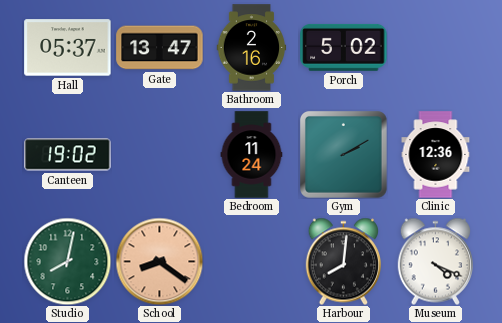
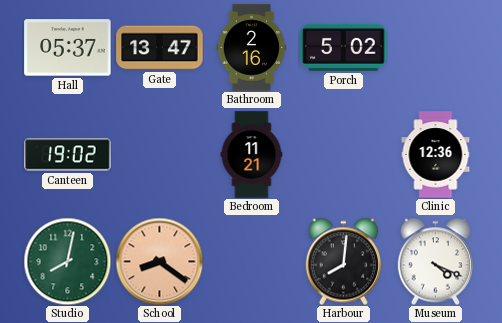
Bedroom: 11:24 -> 11:21
Gym: 2:10 -> none
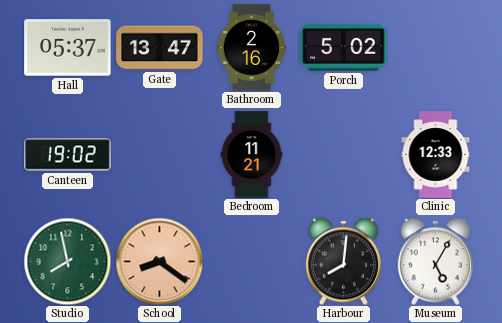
Clinic: 12:36 -> 12:33
Studio: 8:02 -> 7:58
Museum: 4:19 -> 5:05
